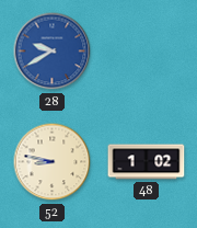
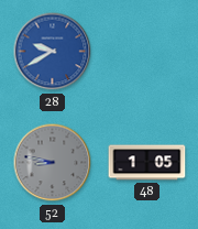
52 dial: cream -> grey
48: 1:02 -> 1:05
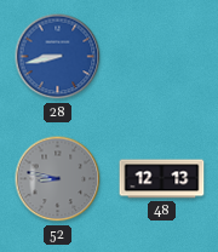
28: 9:40 -> 8:43
48: 1:05 -> 12:13
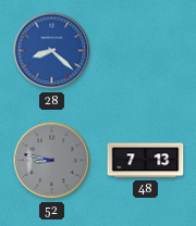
28: 8:43 -> 8:22
48: 12:13 -> 7:13
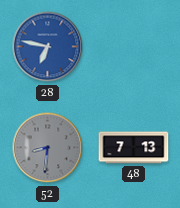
28: 8:22 -> 6:47
52: 8:47 -> 8:31
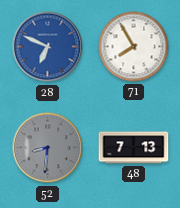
28: 6:47 -> 6:49
71: none -> 7:55
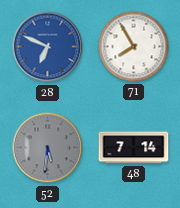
52: 8:31 -> 5:31
48: 7:13 -> 7:14
